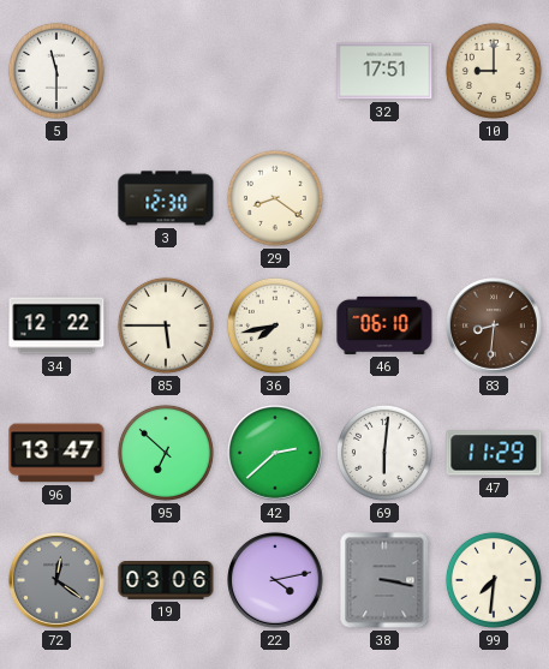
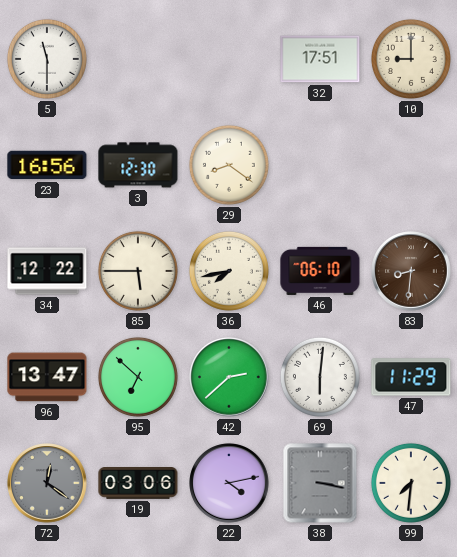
23: none -> 16:56
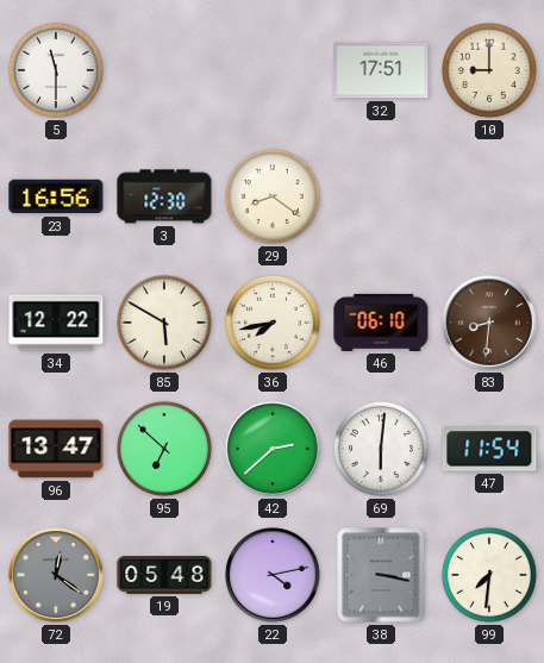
85: 5:45 -> 5:50
47: 11:29 -> 11:54
19: 03:06 -> 05:48
